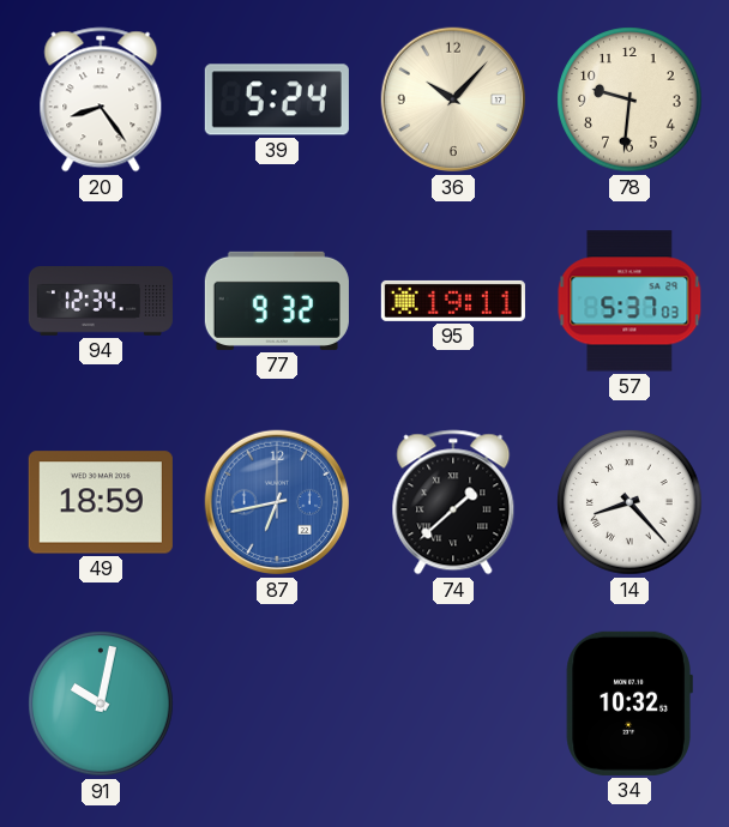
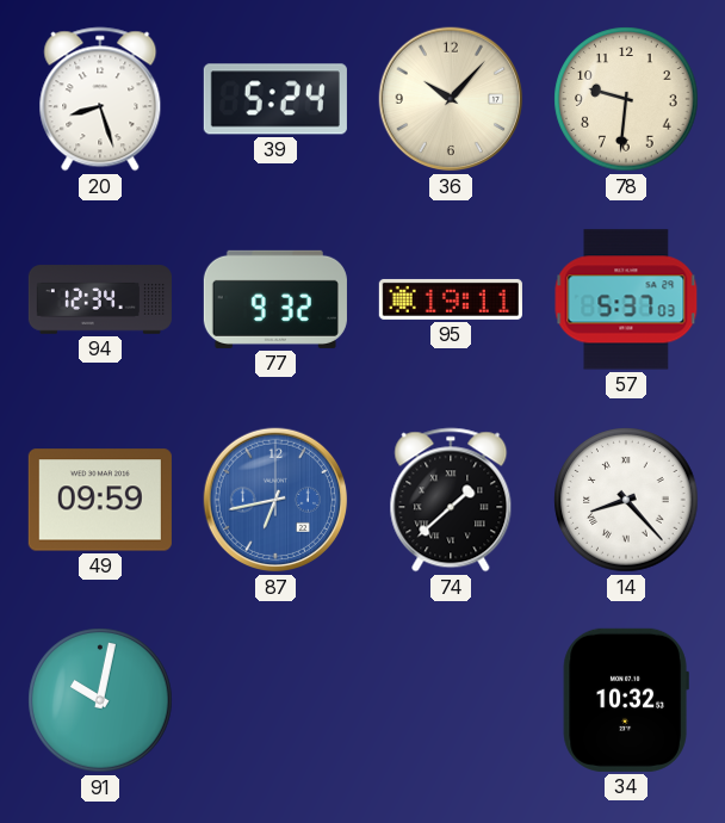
20: 8:24 -> 8:27
49: 18:59 -> 09:59
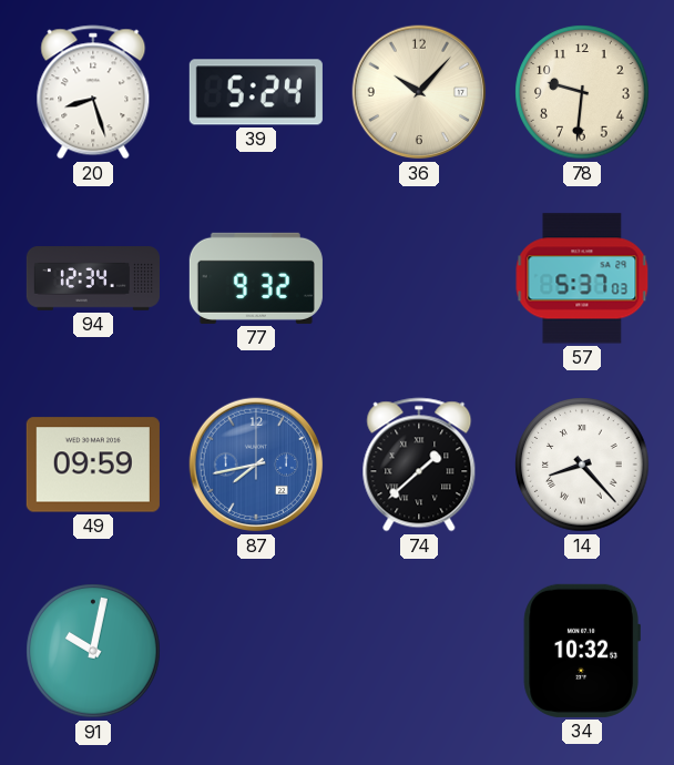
95: 19:11 -> none
87: 6:43 -> 7:43
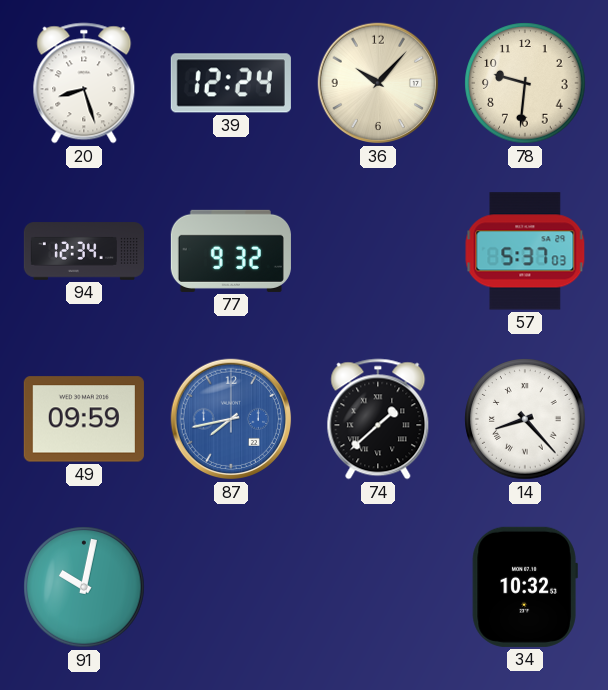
39: 5:24 -> 12:24
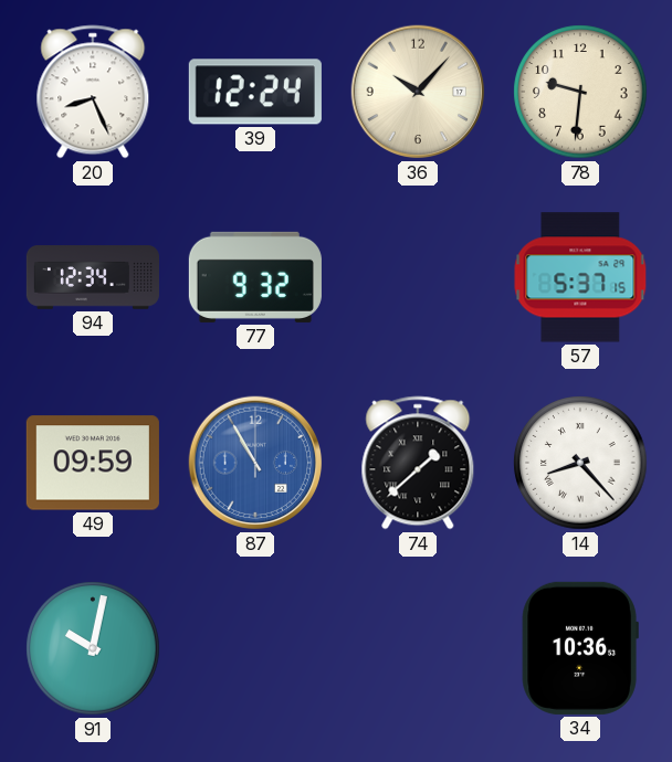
20: 8:27 -> 8:26
57: 5:37:03 -> 5:37:15
87: 7:43 -> 10:55
34: 10:32 -> 10:36
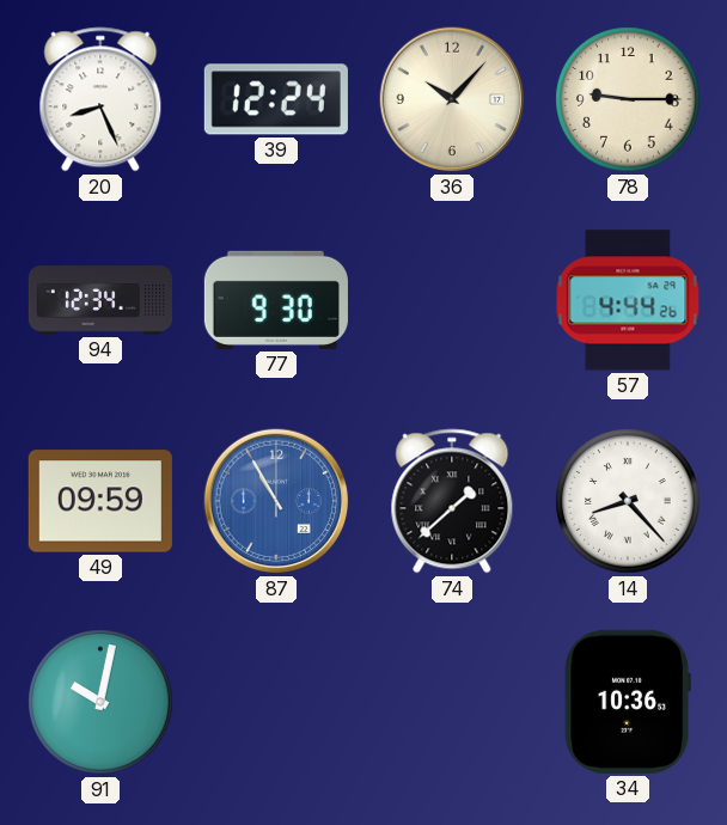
78: 9:31 -> 9:15
77: 9:32 -> 9:30
57: 5:37 -> 4:44
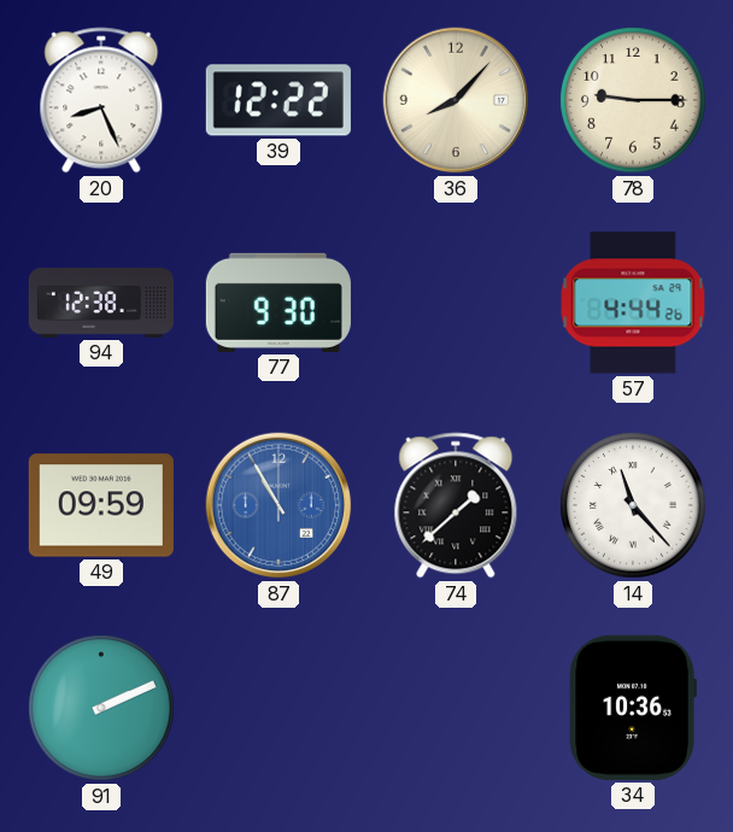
39: 12:24 -> 12:22
36: 10:07 -> 8:07
94: 12:34 -> 12:38
14: 8:23 -> 11:23
91: 10:02 -> 2:11
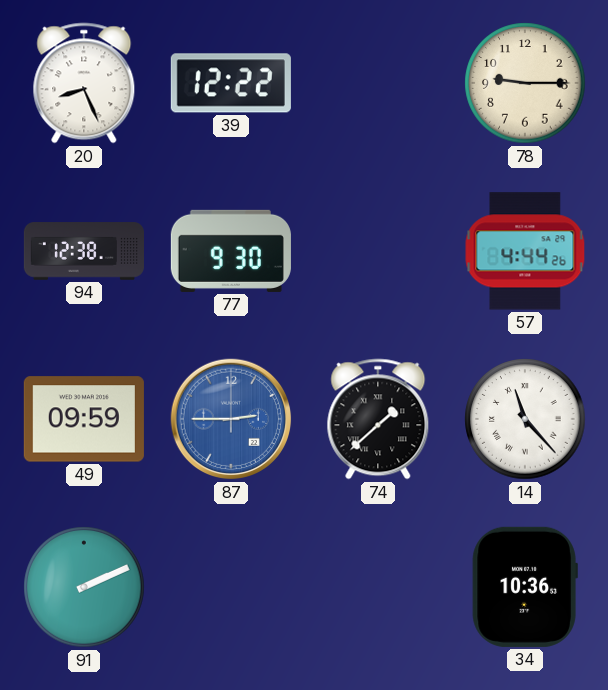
36: 8:07 -> none
87: 10:55 -> 2:45
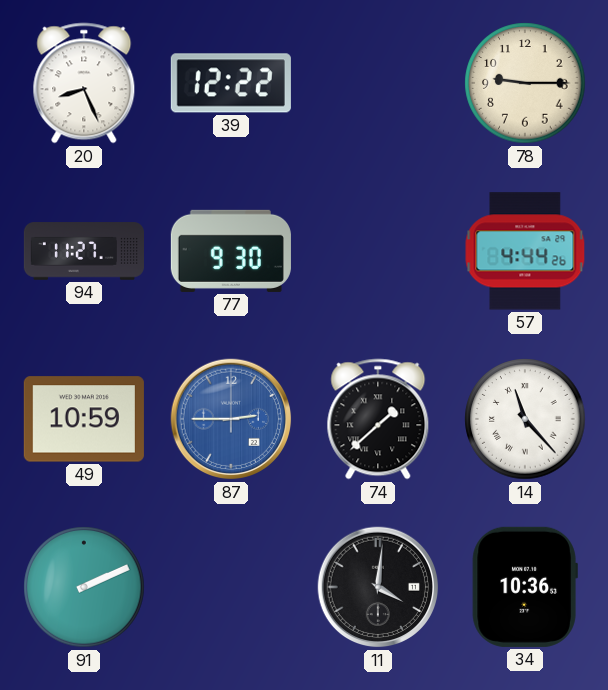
94: 12:38 -> 11:27
49: 09:59 -> 10:59
11: none -> 4:01
